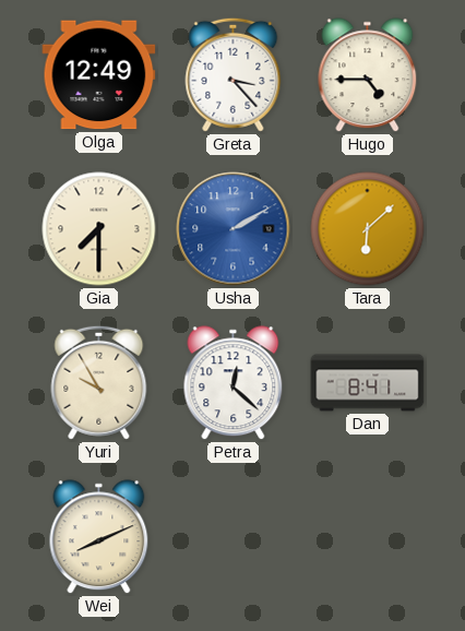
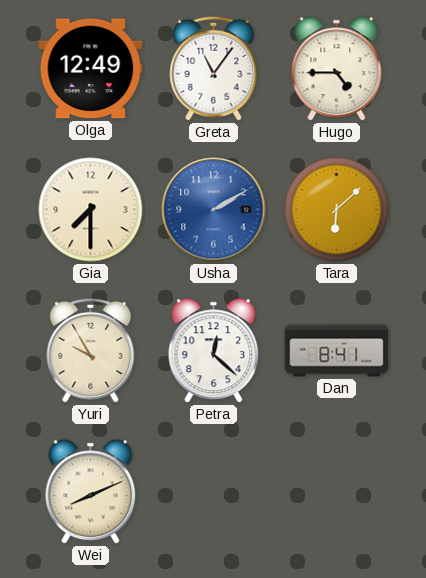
Greta: 3:23 -> 11:06
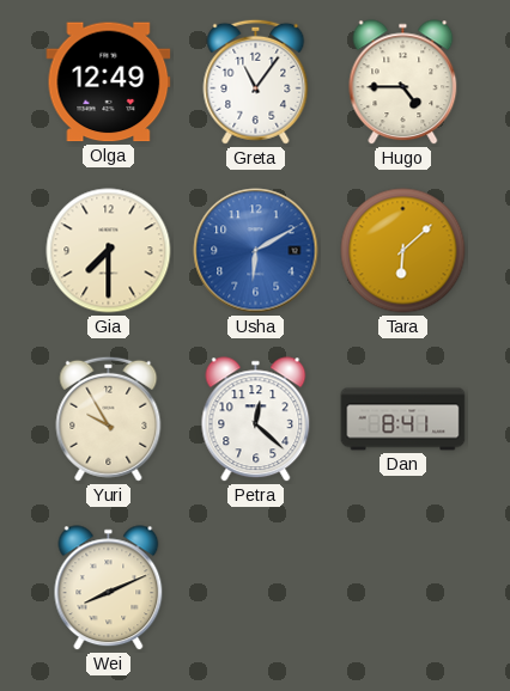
Usha: 2:10 -> 6:10
